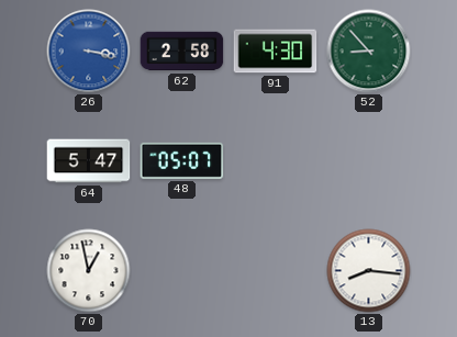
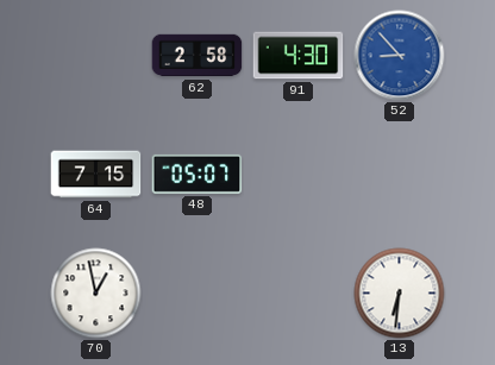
26: 3:17 -> none
52 dial: green -> blue
64: 5:47 -> 7:15
13: 8:16 -> 6:31
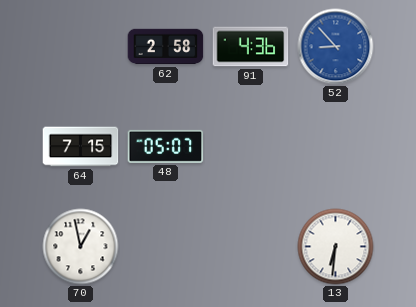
91: 4:30 -> 4:36
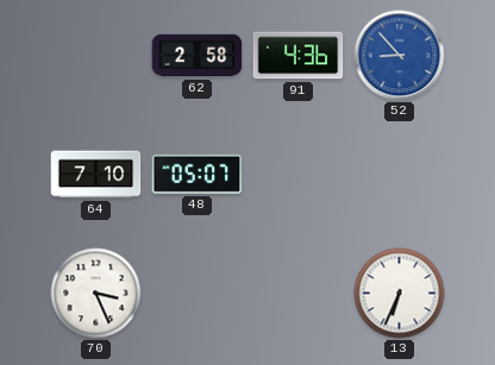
64: 7:15 -> 7:10
70: 12:58 -> 3:26
13: 6:31 -> 6:34
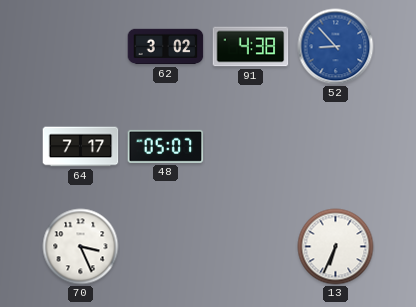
62: 2:58 -> 3:02
91: 4:36 -> 4:38
64: 7:10 -> 7:17
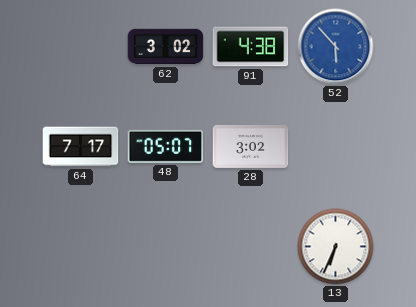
52: 8:53 -> 5:53
28: none -> 3:02
70: 3:26 -> none
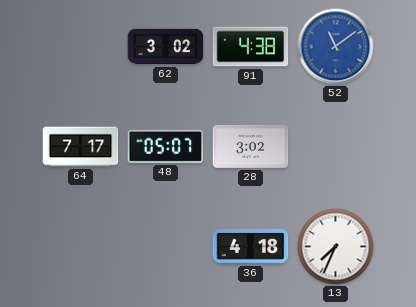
52: 5:53 -> 11:09
36: none -> 4:18
13: 6:34 -> 7:34
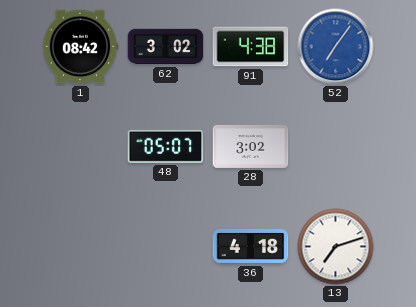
1: none -> 08:42
52: 11:09 -> 7:06
64: 7:17 -> none
13: 7:34 -> 7:12
